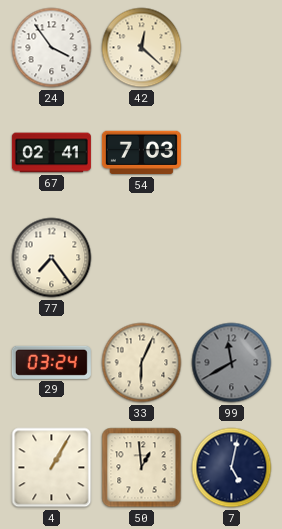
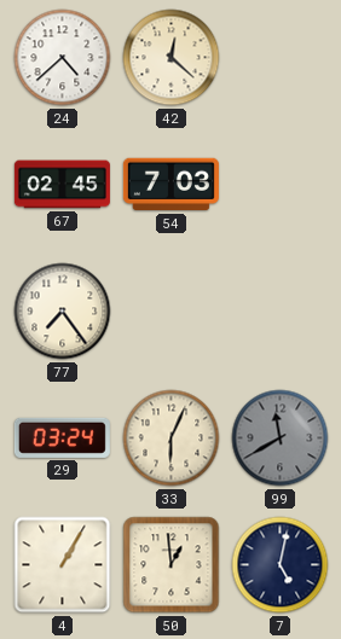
24: 3:54 -> 4:38
67: 02:41 -> 02:45
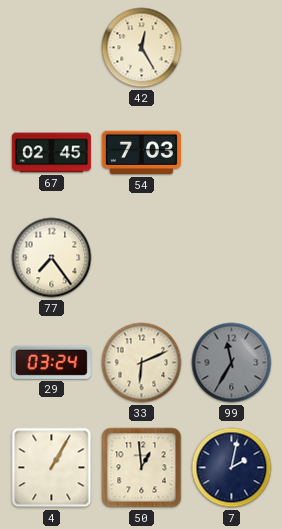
24: 4:38 -> none
42: 12:22 -> 12:25
33: 6:04 -> 6:11
99: 11:40 -> 11:35
7: 5:02 -> 2:02
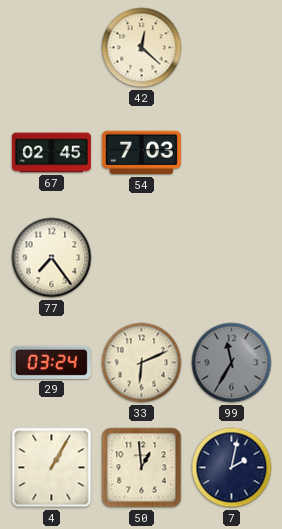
42: 12:25 -> 12:22
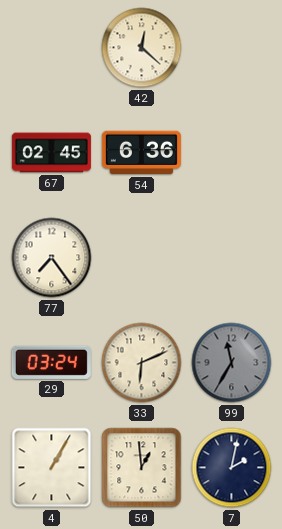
54: 7:03 -> 6:36
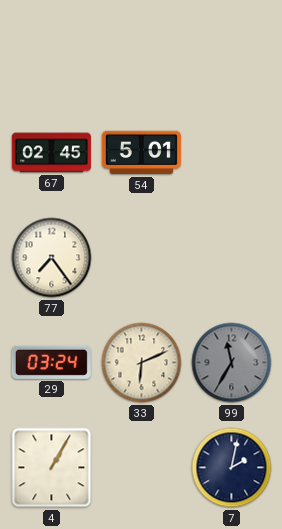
42: 12:22 -> none
54: 6:36 -> 5:01
50: 12:59 -> none
